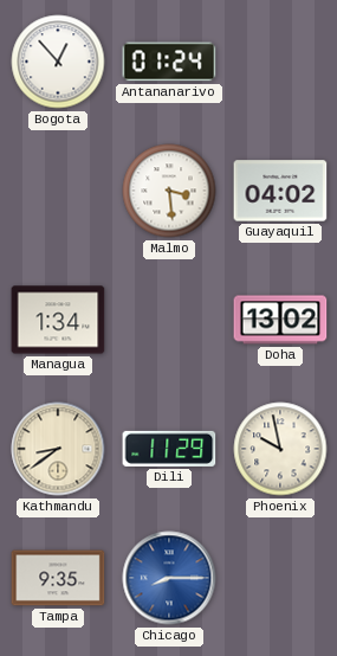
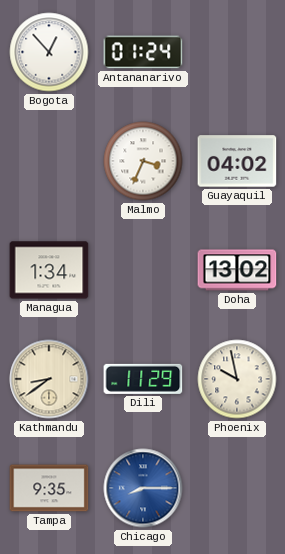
Malmo: 3:29 -> 3:34
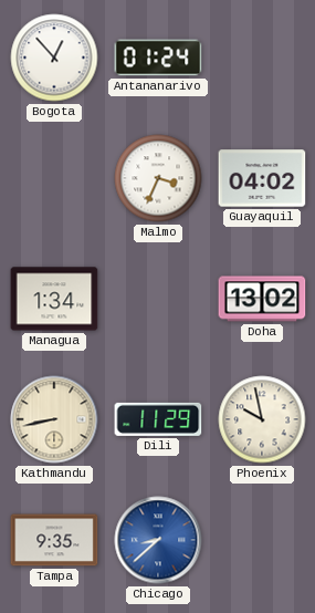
Kathmandu: 8:39 -> 8:43
Chicago: 8:15 -> 8:38
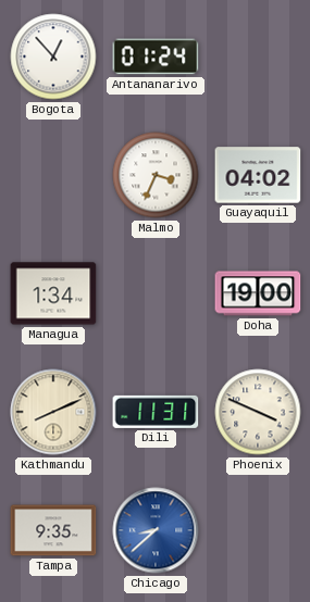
Doha: 13:02 -> 19:00
Kathmandu: 8:43 -> 8:11
Dili: 11:29 -> 11:31
Phoenix: 9:58 -> 3:49
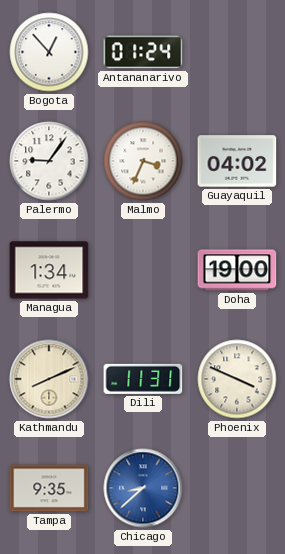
Palermo: none -> 9:06
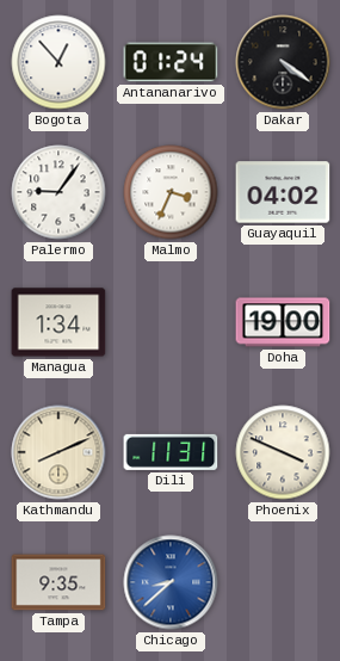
Dakar: none -> 4:21
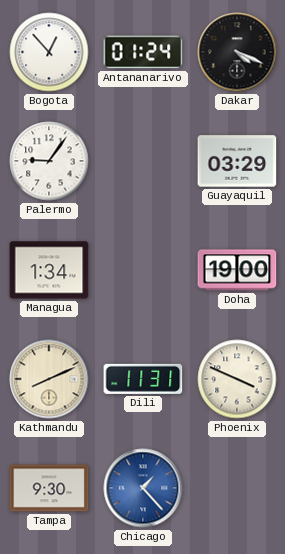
Dakar: 4:21 -> 4:19
Malmo: 3:34 -> none
Guayaquil: 04:02 -> 03:29
Tampa: 9:35 -> 9:30
Chicago: 8:38 -> 1:23
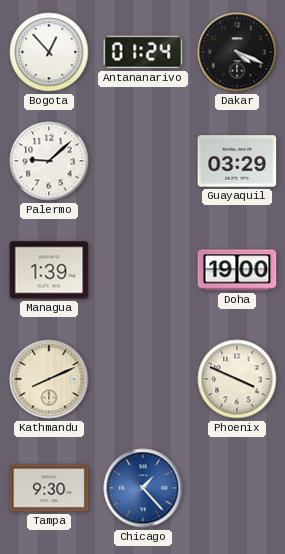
Palermo: 9:06 -> 9:08
Managua: 1:34 -> 1:39
Dili: 11:31 -> none
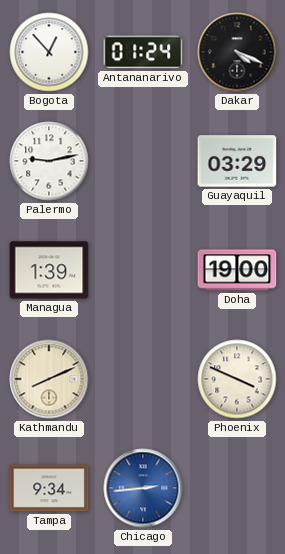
Palermo: 9:08 -> 9:13
Tampa: 9:30 -> 9:34
Chicago: 1:23 -> 2:44
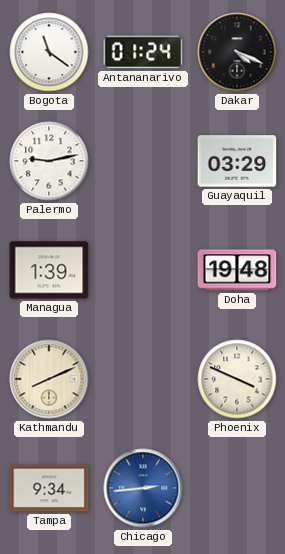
Bogota: 12:53 -> 11:21
Doha: 19:00 -> 19:48
